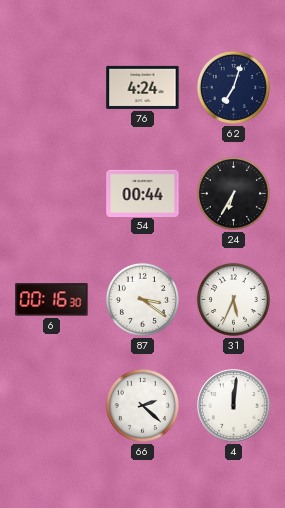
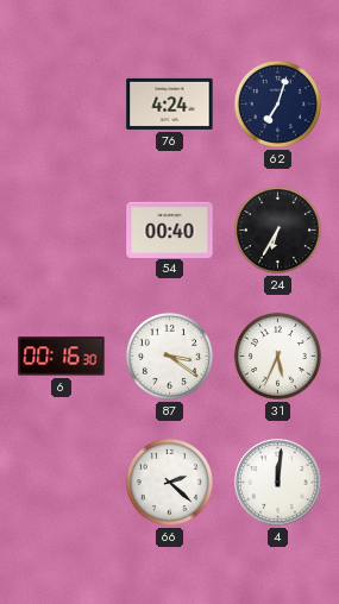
54: 00:44 -> 00:40
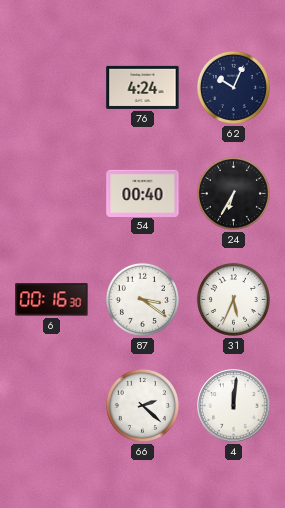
62: 7:03 -> 10:04
